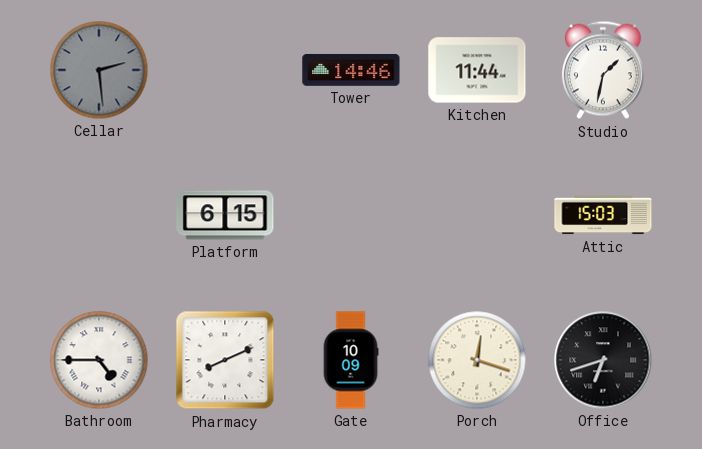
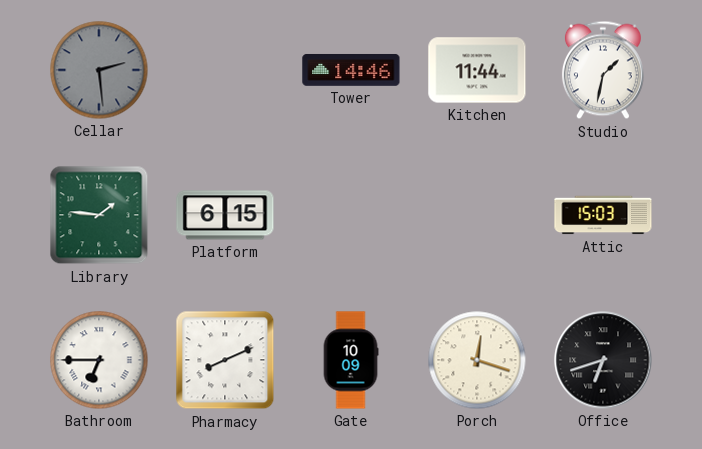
Library: none -> 1:46
Bathroom: 4:45 -> 6:45
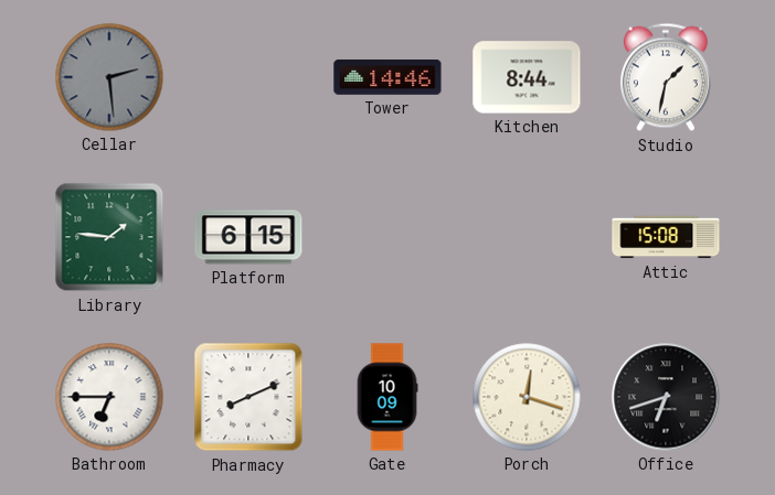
Kitchen: 11:44 -> 8:44
Attic: 15:03 -> 15:08
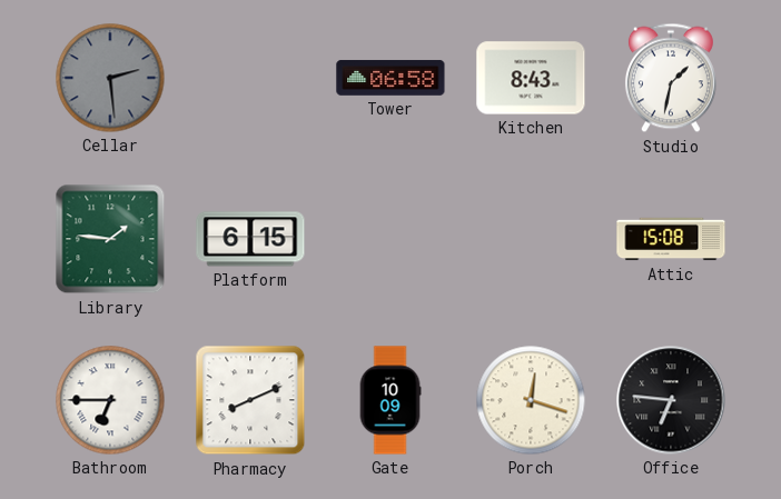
Tower: 14:46 -> 06:58
Kitchen: 8:44 -> 8:43
Office: 6:42 -> 6:46
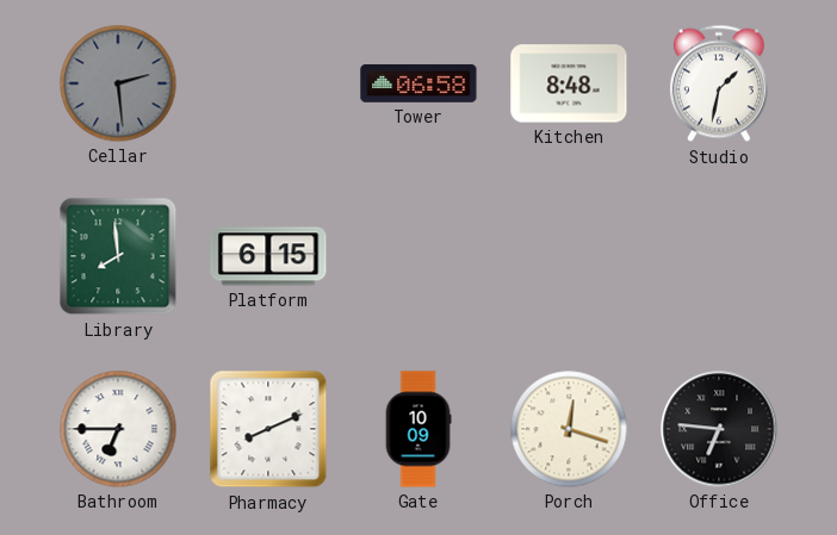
Kitchen: 8:43 -> 8:48
Library: 1:46 -> 7:59
Attic: 15:08 -> none
